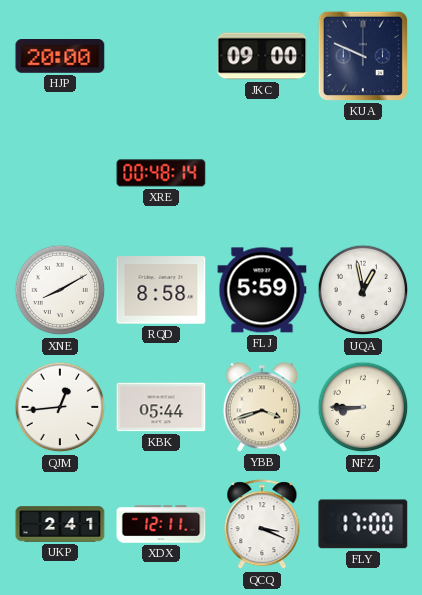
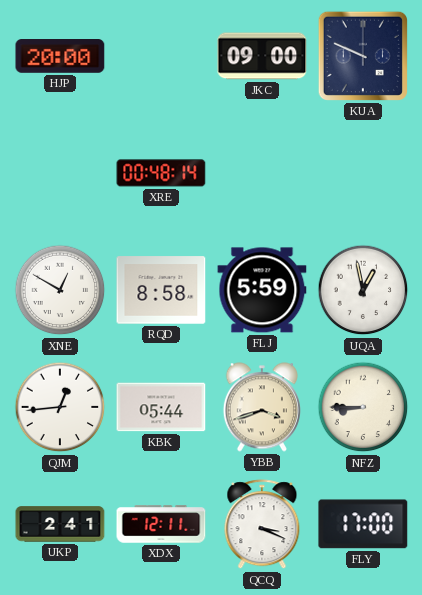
XNE: 8:10 -> 12:50
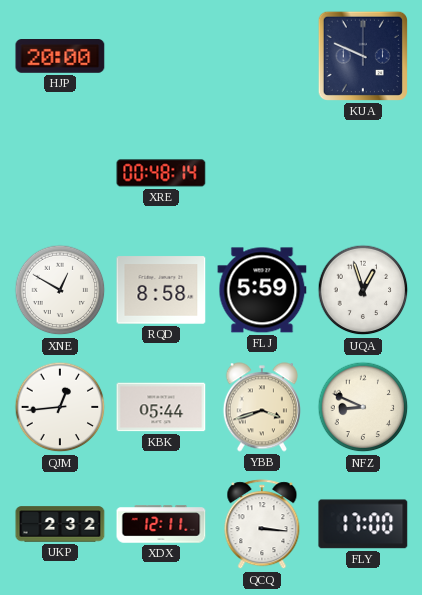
JKC: 09:00 -> none
UQA: 12:58 -> 12:57
NFZ: 8:45 -> 8:49
UKP: 2:41 -> 2:32
QCQ: 3:19 -> 3:16
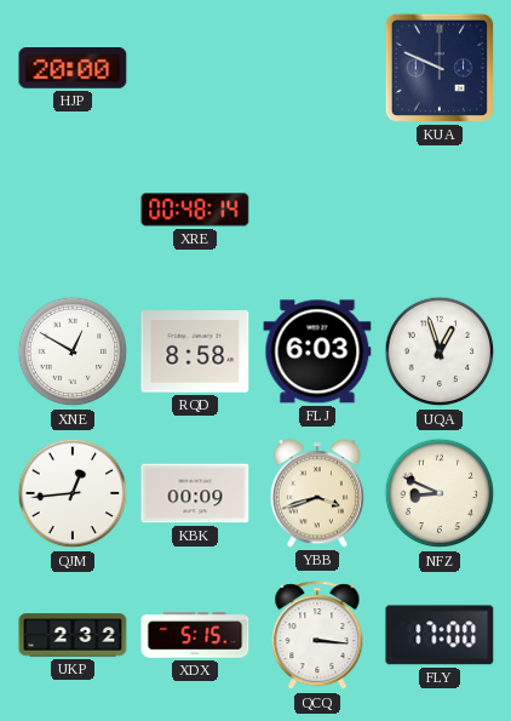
FLJ: 5:59 -> 6:03
KBK: 05:44 -> 00:09
XDX: 12:11 -> 5:15
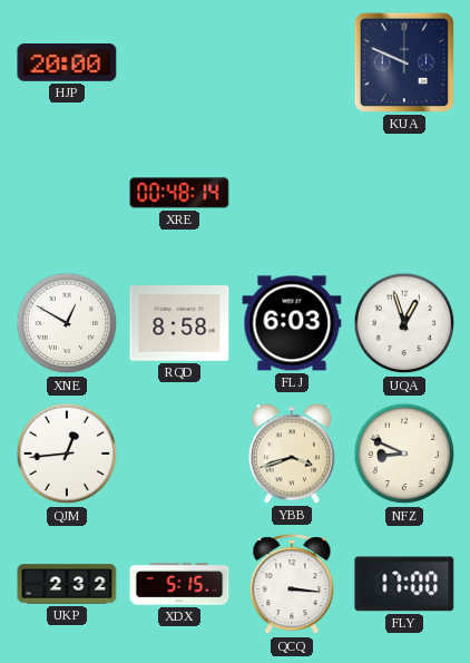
KBK: 00:09 -> none
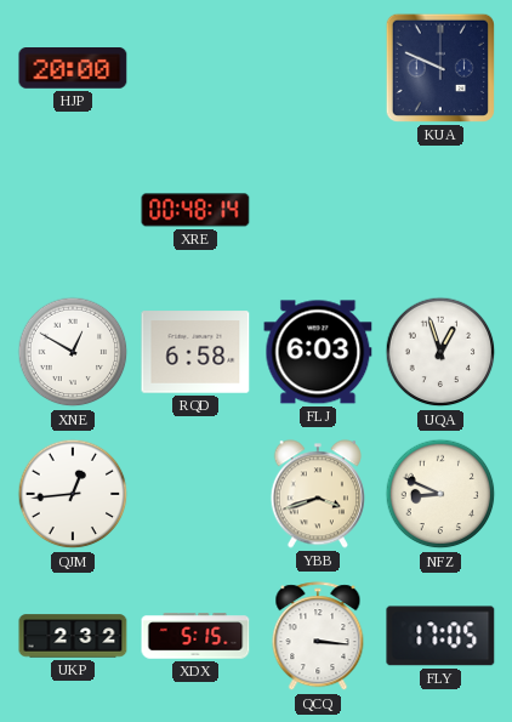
RQD: 8:58 -> 6:58
FLY: 17:00 -> 17:05
